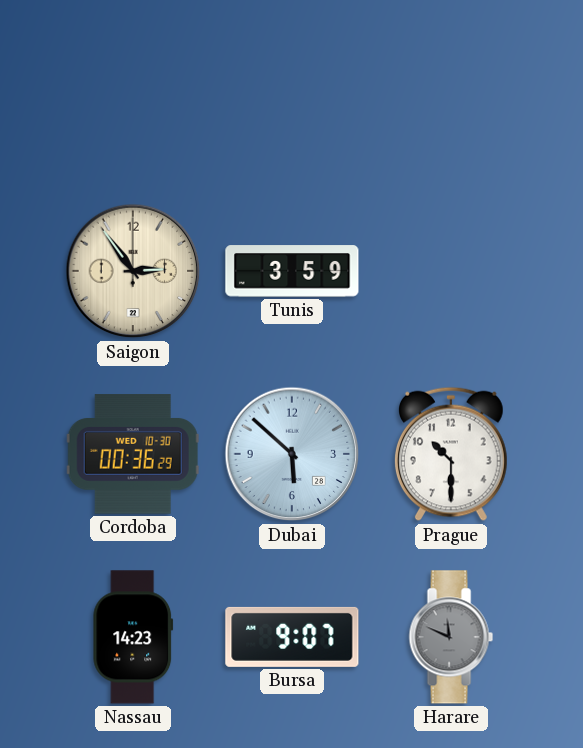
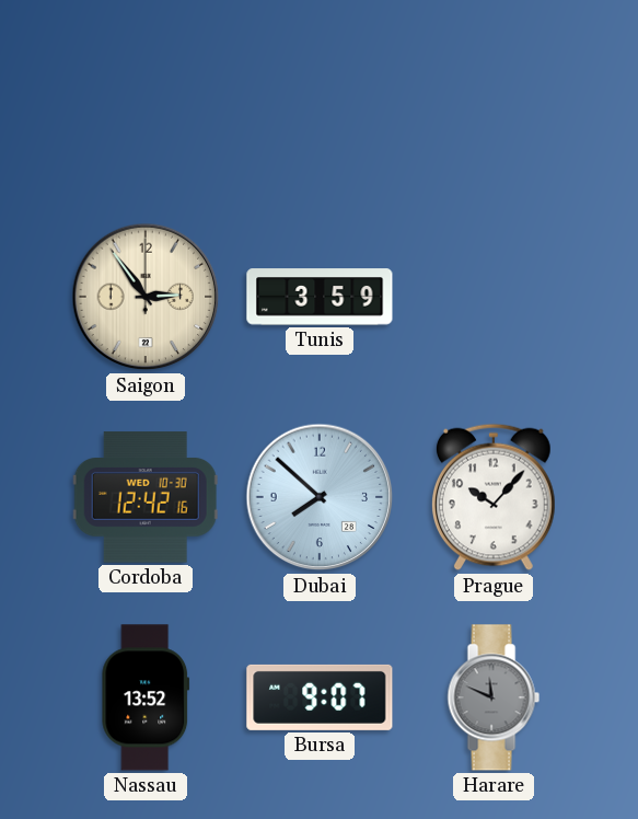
Cordoba: 00:36 -> 12:42
Dubai: 5:52 -> 7:52
Prague: 10:30 -> 10:07
Nassau: 14:23 -> 13:52
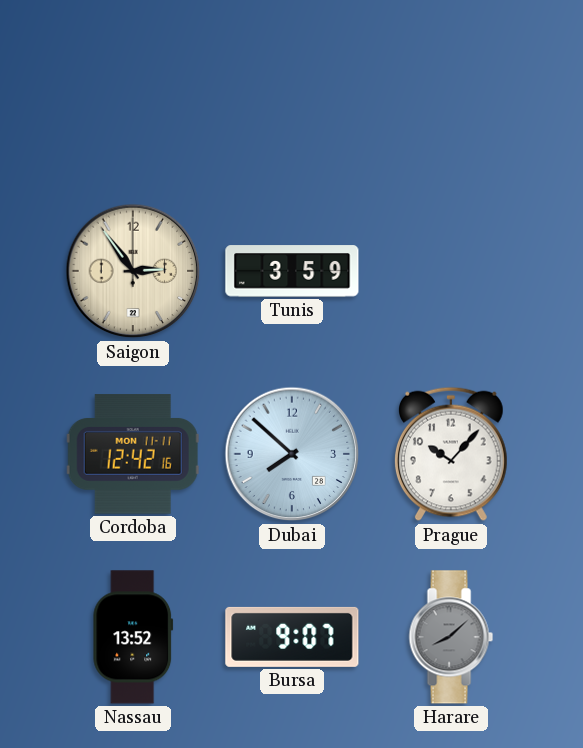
Cordoba date: WED 10-30 -> MON 11-11
Harare: 11:49 -> 8:08
